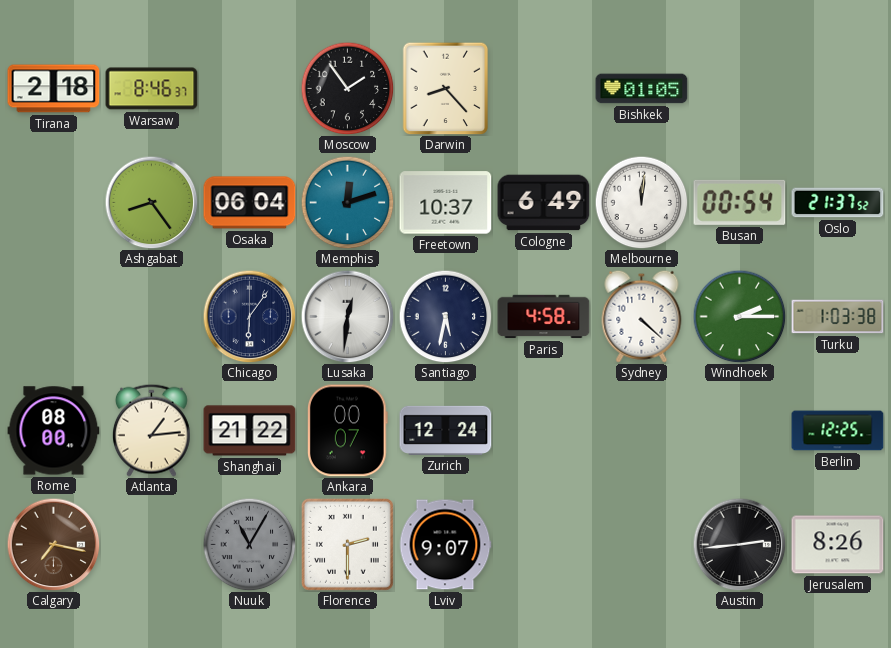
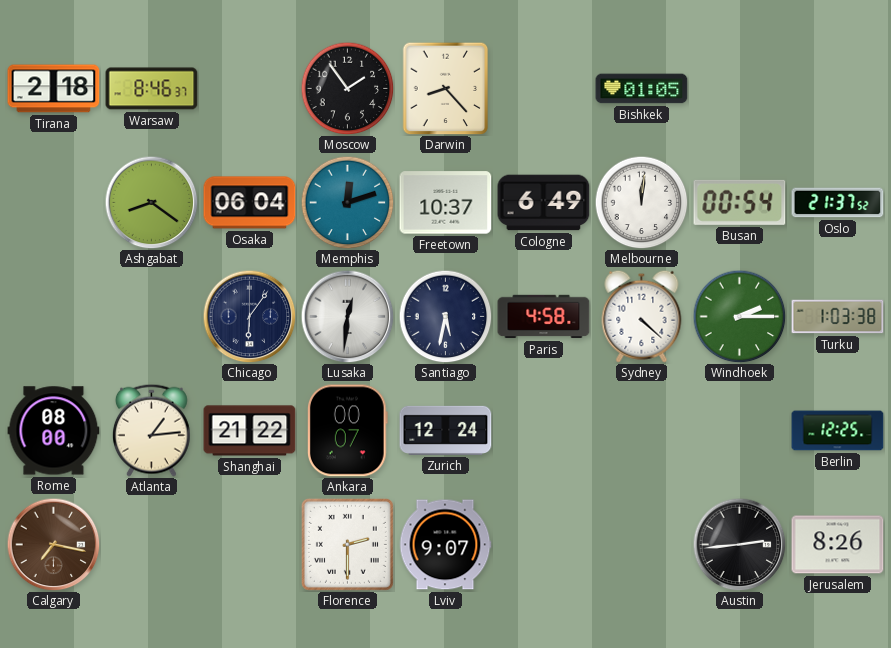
Ashgabat: 8:24 -> 8:21
Nuuk: 11:05 -> none
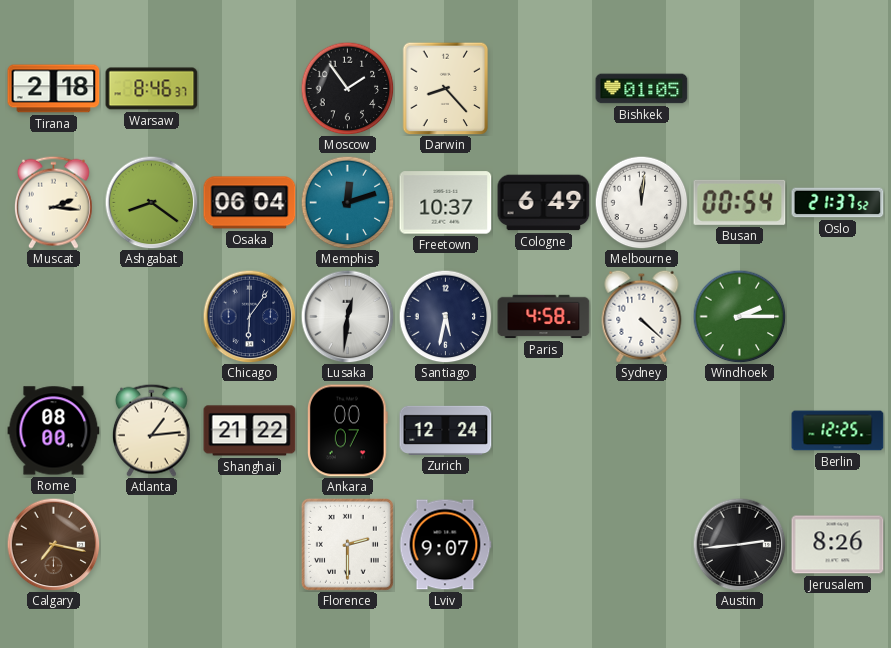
Muscat: none -> 2:16
Turku: 1:03 -> none
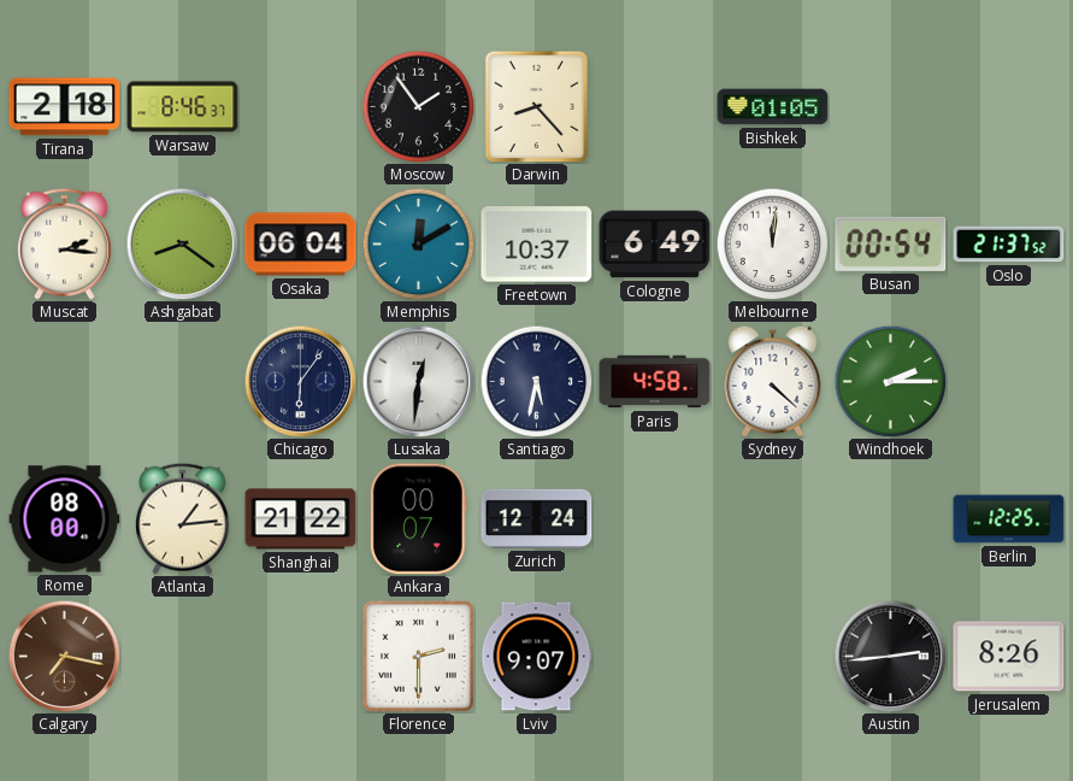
Memphis: 12:12 -> 12:10
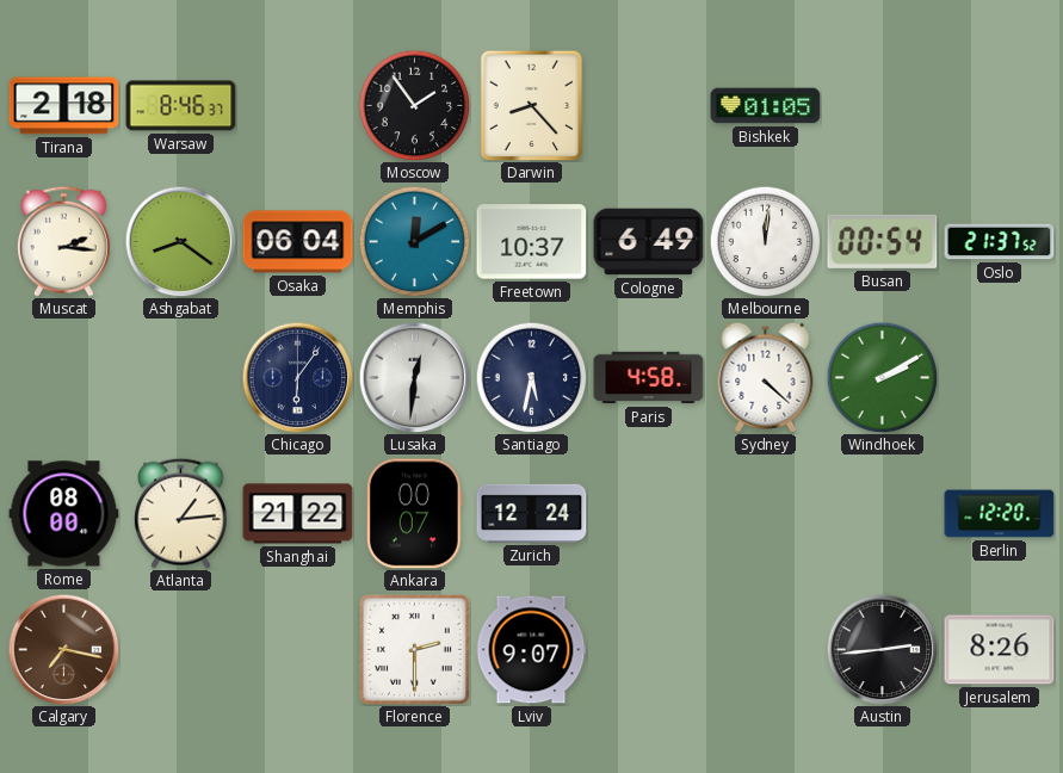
Windhoek: 2:15 -> 2:10
Berlin: 12:25 -> 12:20
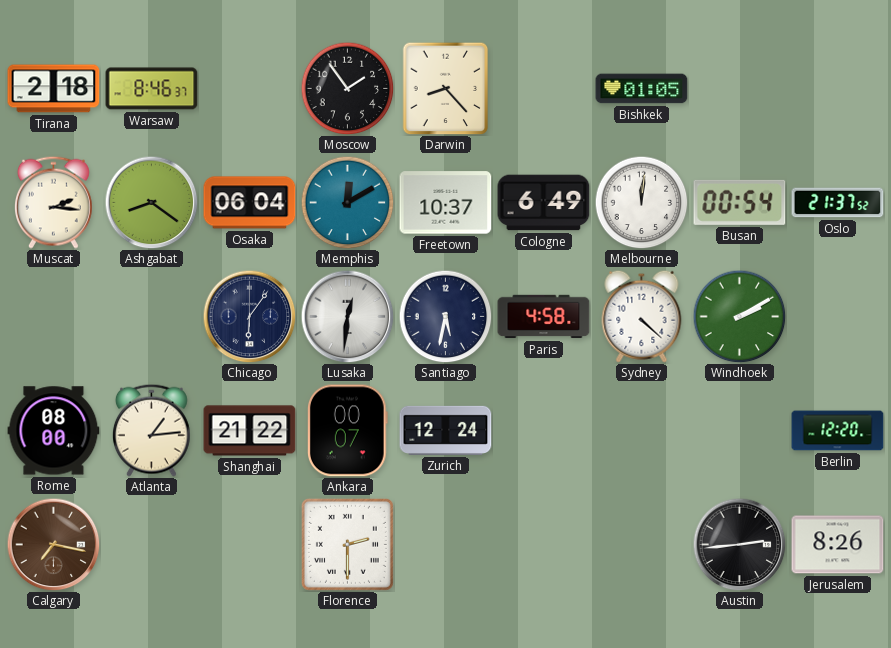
Lviv: 9:07 -> none
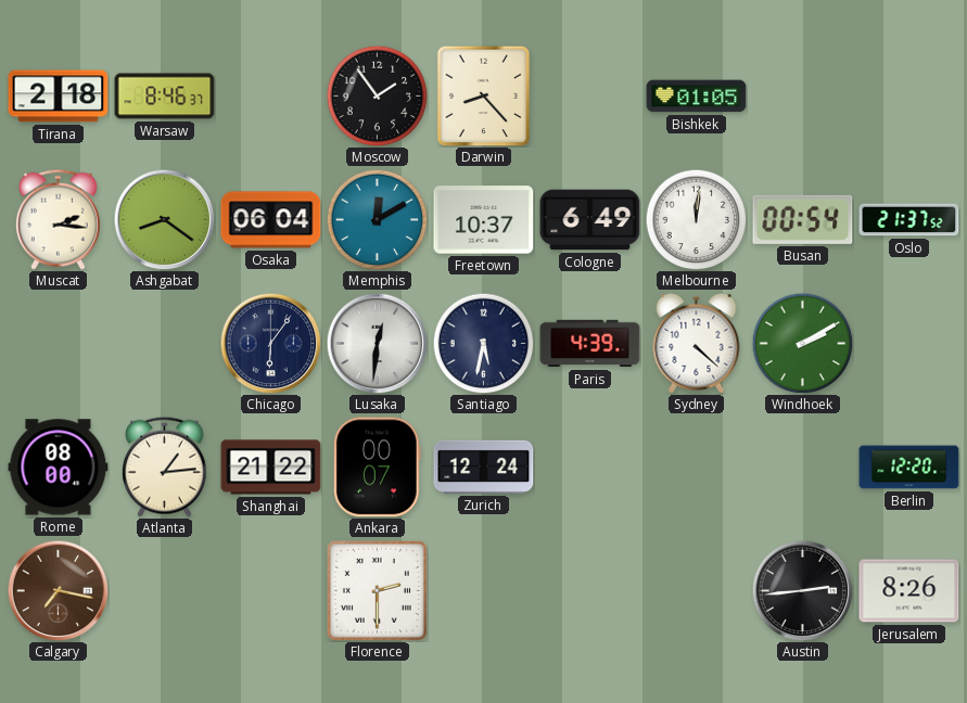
Paris: 4:58 -> 4:39
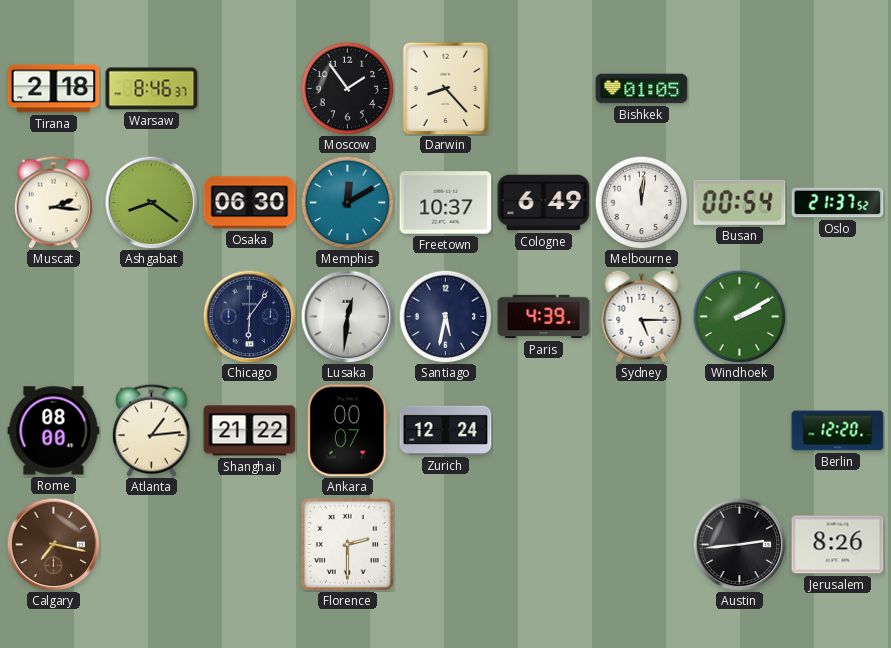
Osaka: 06:04 -> 06:30
Sydney: 4:22 -> 5:15
